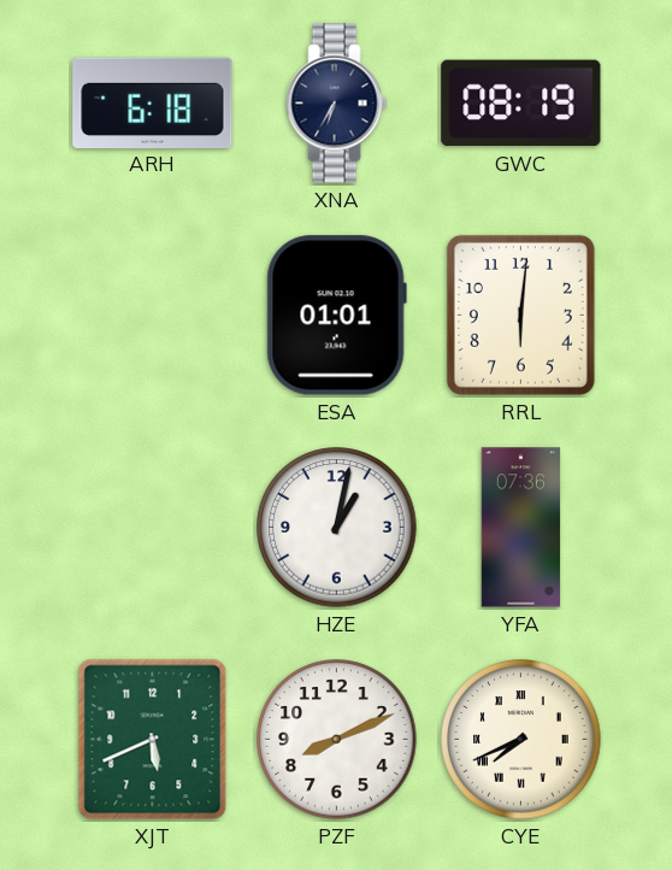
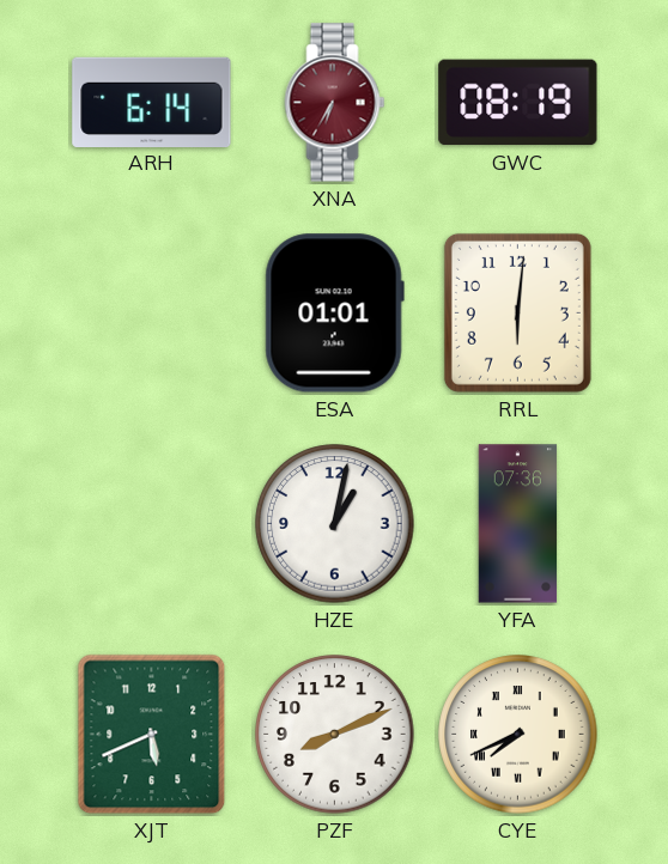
ARH: 6:18 -> 6:14
XNA dial: navy -> burgundy
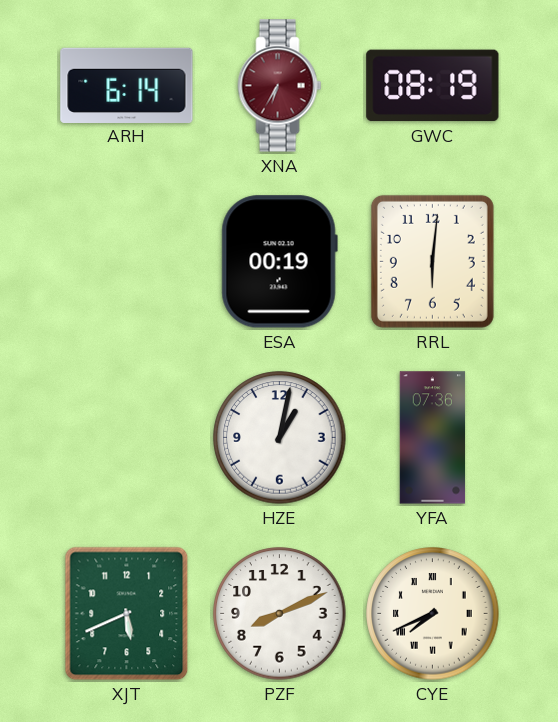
ESA: 01:01 -> 00:19
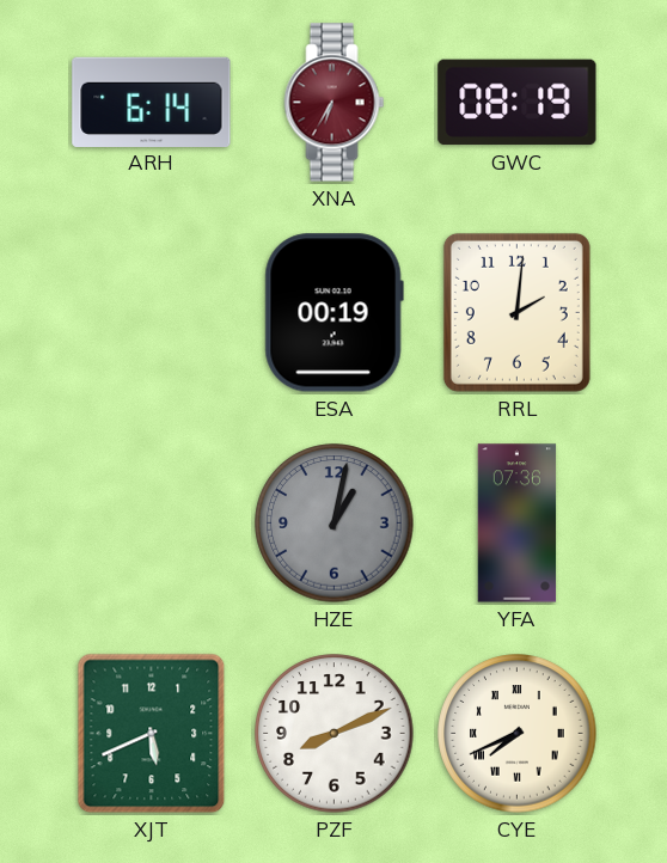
RRL: 6:01 -> 2:01
HZE dial: white -> grey
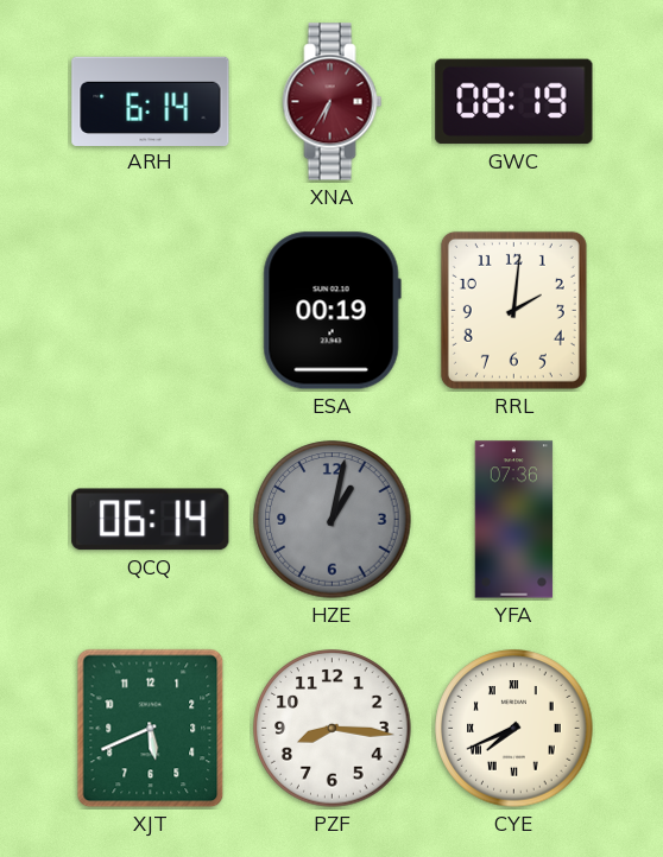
QCQ: none -> 06:14
PZF: 8:11 -> 8:16
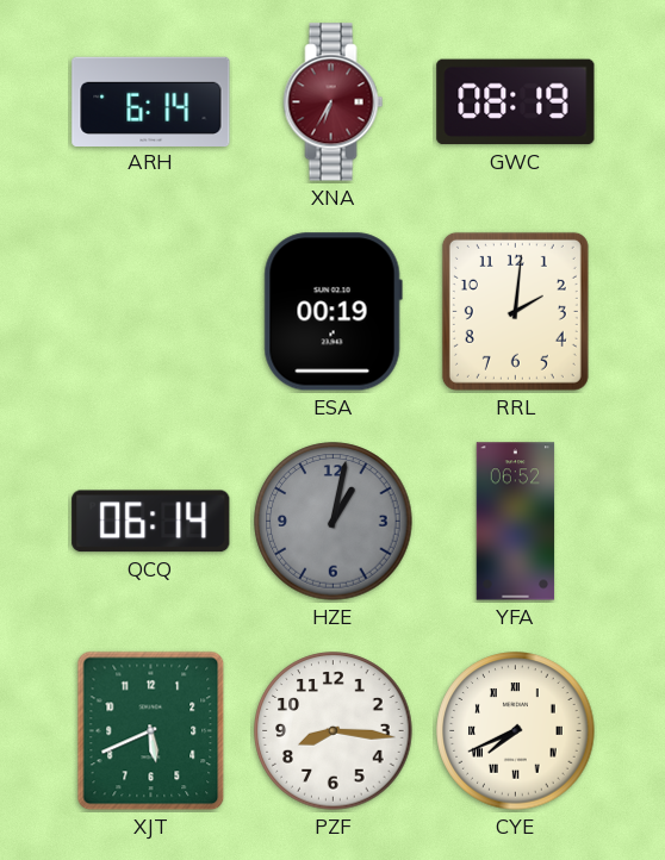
YFA: 07:36 -> 06:52
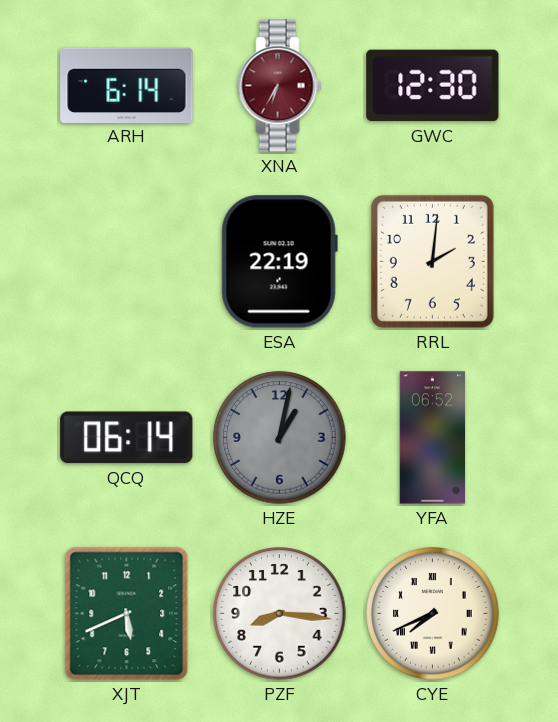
GWC: 08:19 -> 12:30
ESA: 00:19 -> 22:19
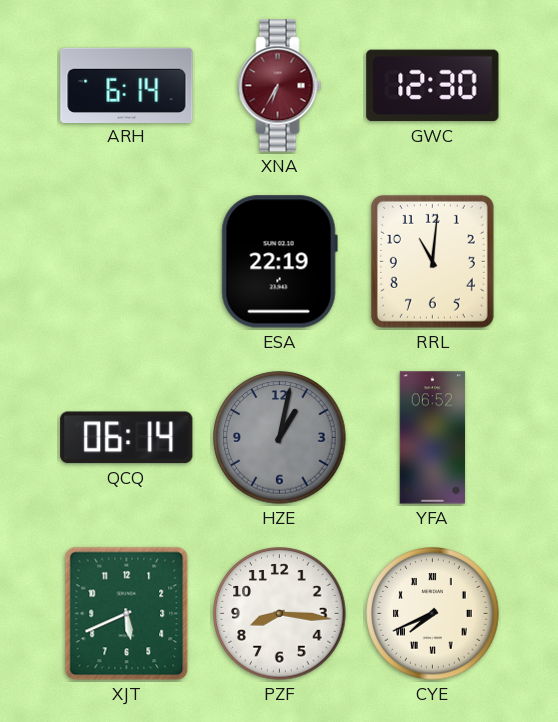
RRL: 2:01 -> 11:01
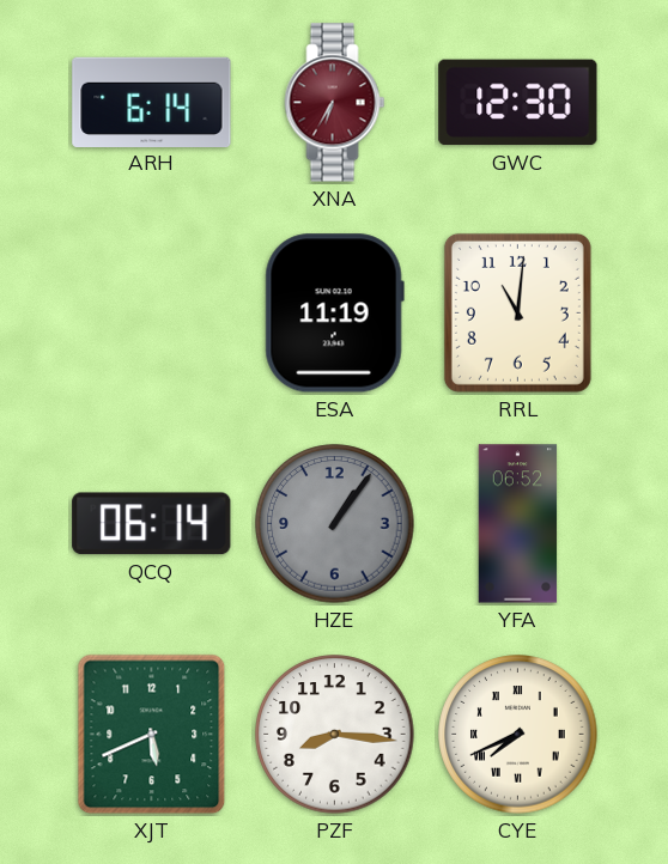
ESA: 22:19 -> 11:19
HZE: 1:02 -> 1:06
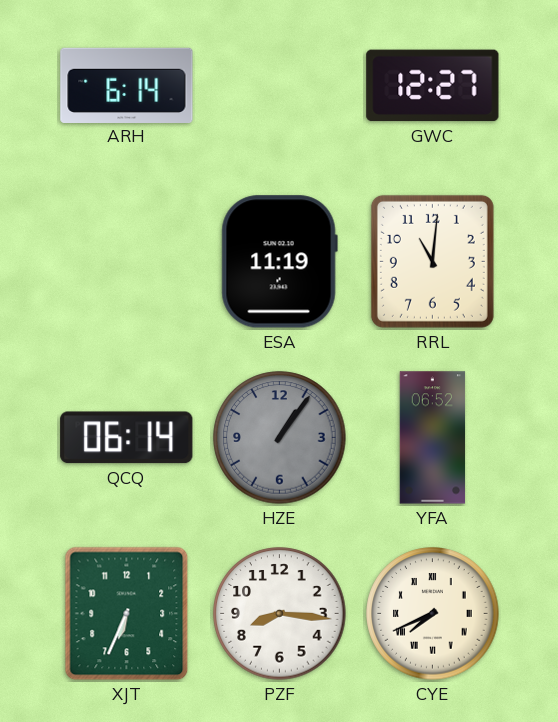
XNA: 6:35 -> none
GWC: 12:30 -> 12:27
XJT: 5:41 -> 6:34
